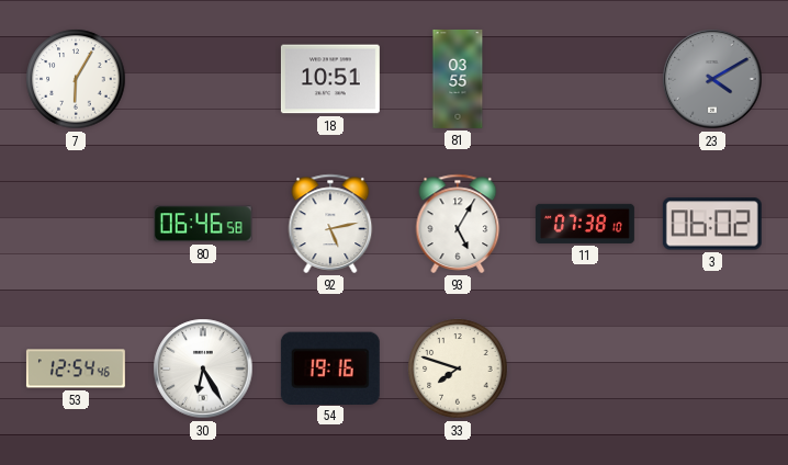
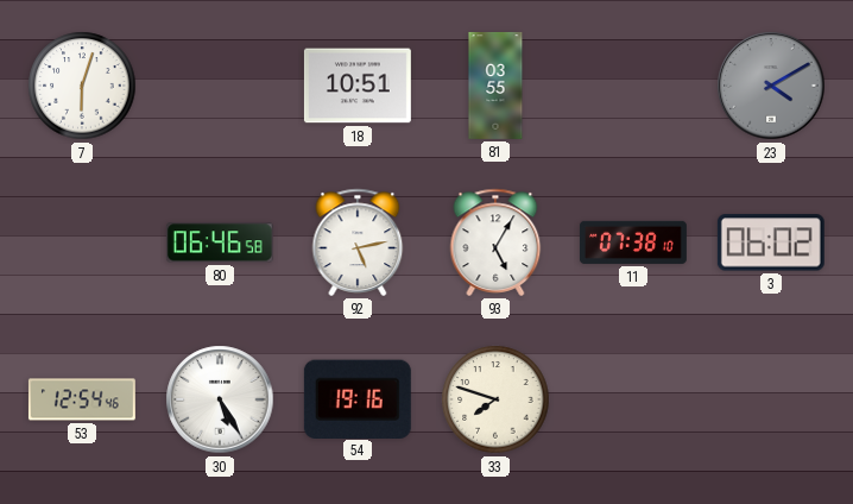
7: 6:05 -> 6:03
30: 6:25 -> 5:25
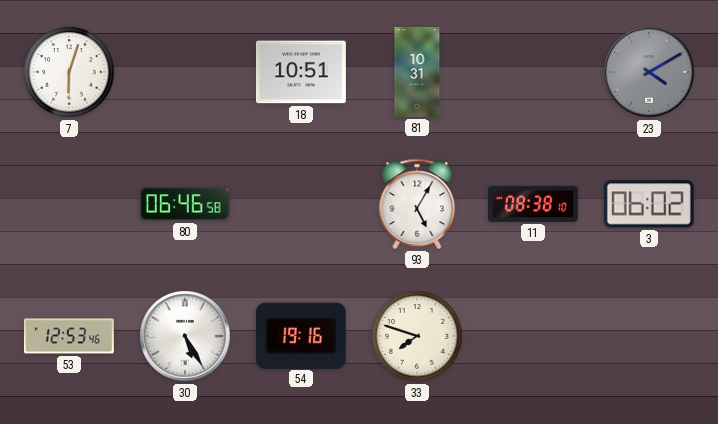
81: 03:55 -> 10:31
92: 5:13 -> none
11: 07:38 -> 08:38
53: 12:54 -> 12:53
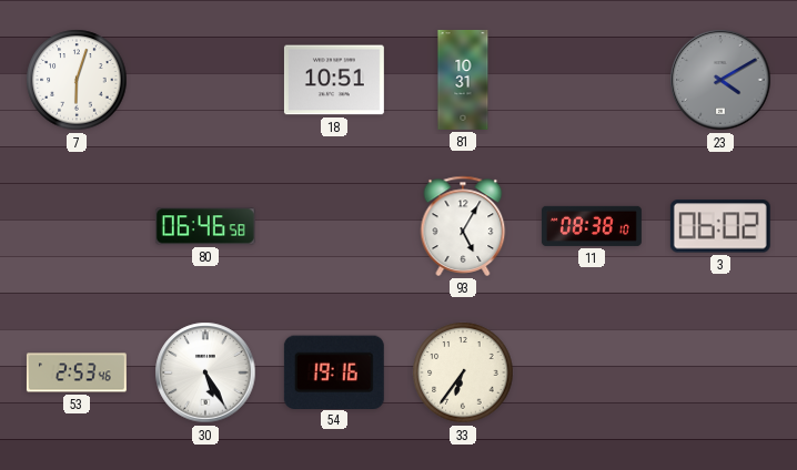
53: 12:53 -> 2:53
33: 7:48 -> 6:36
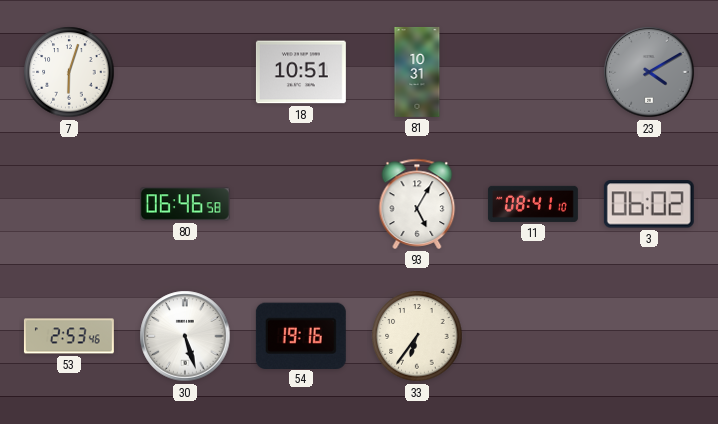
11: 08:38 -> 08:41
30: 5:25 -> 5:27
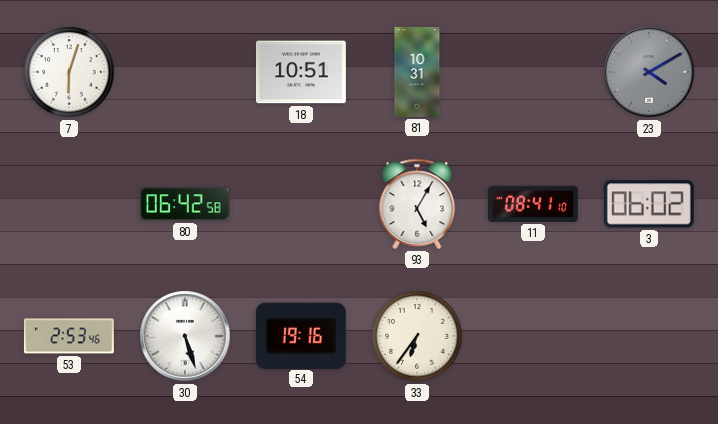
80: 06:46 -> 06:42
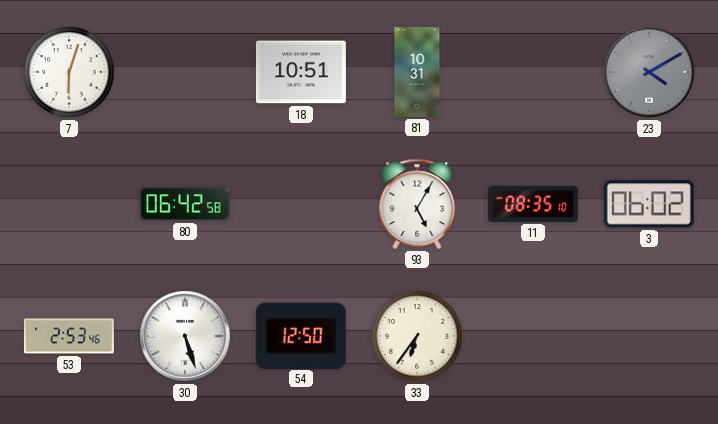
11: 08:41 -> 08:35
54: 19:16 -> 12:50
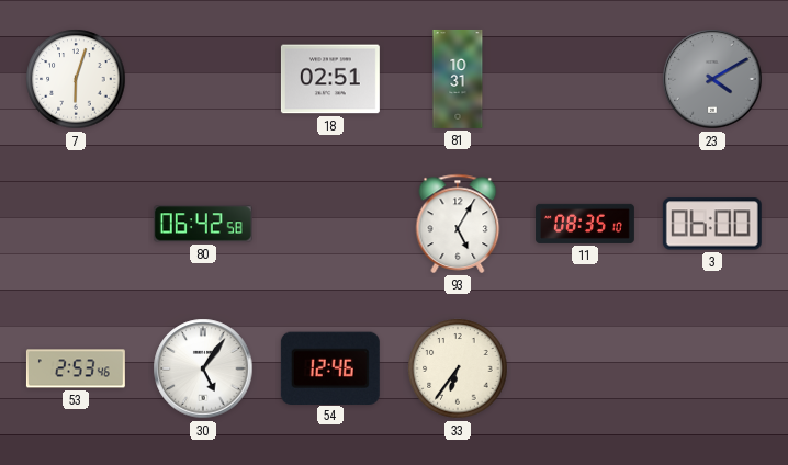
18: 10:51 -> 02:51
3: 06:02 -> 06:00
30: 5:27 -> 5:06
54: 12:50 -> 12:46
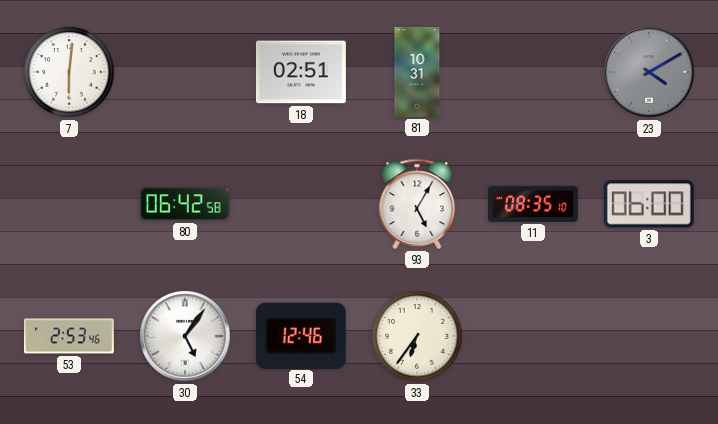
7: 6:03 -> 6:01
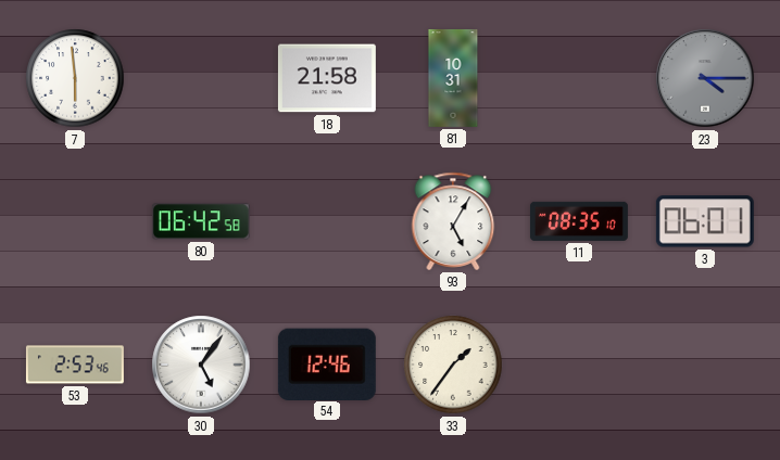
7: 6:01 -> 5:59
18: 02:51 -> 21:58
23: 4:10 -> 4:15
3: 06:00 -> 06:01
33: 6:36 -> 1:36
